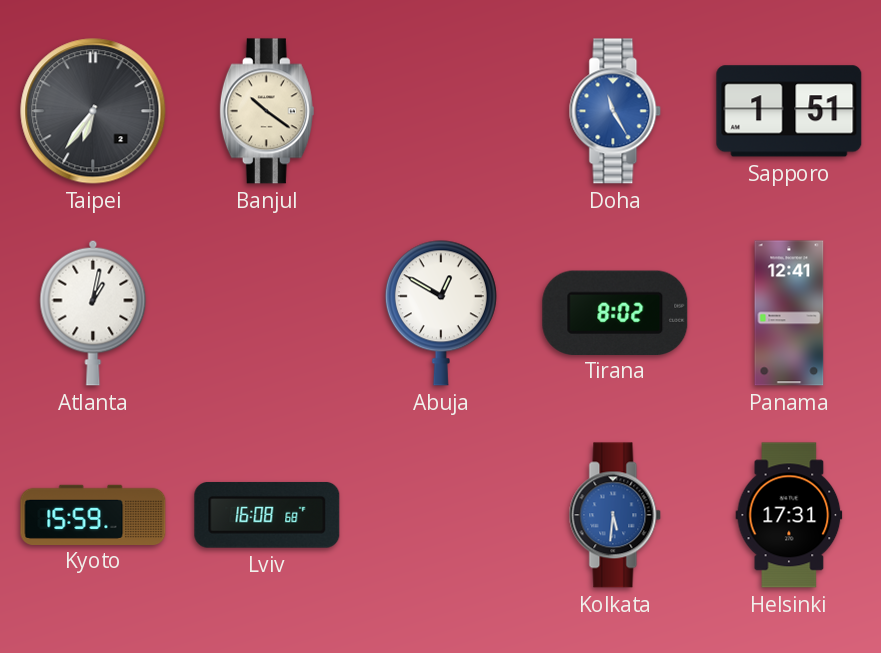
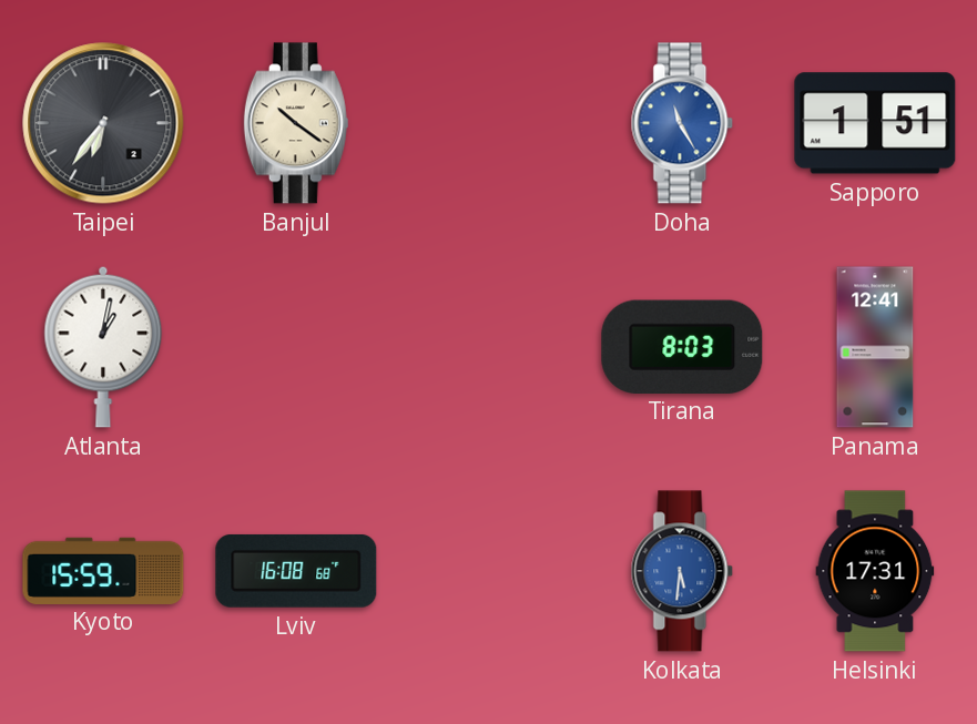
Abuja: 12:50 -> none
Tirana: 8:02 -> 8:03
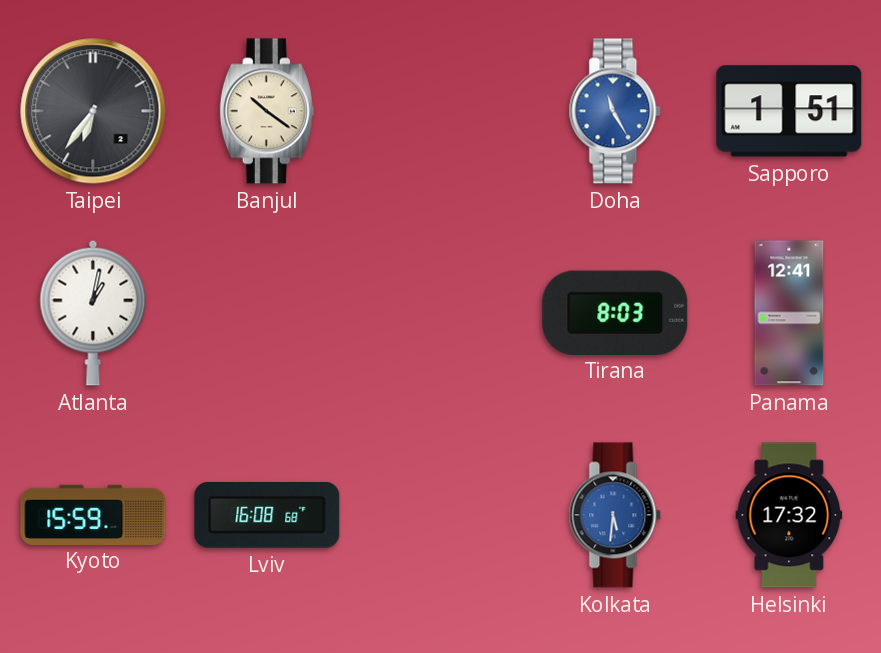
Helsinki: 17:31 -> 17:32
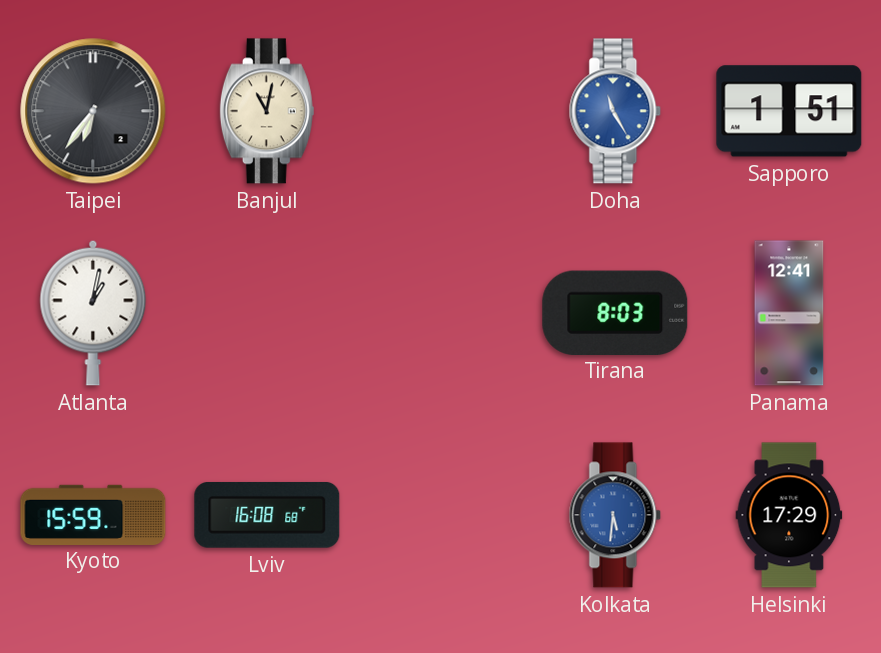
Banjul: 10:21 -> 11:02
Helsinki: 17:32 -> 17:29
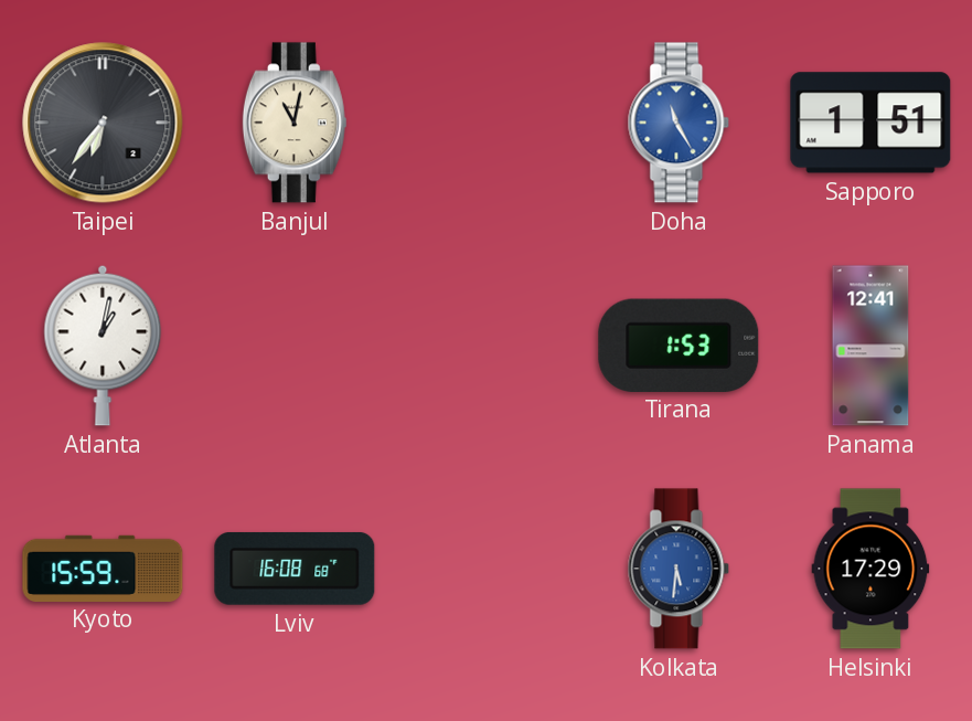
Tirana: 8:03 -> 1:53
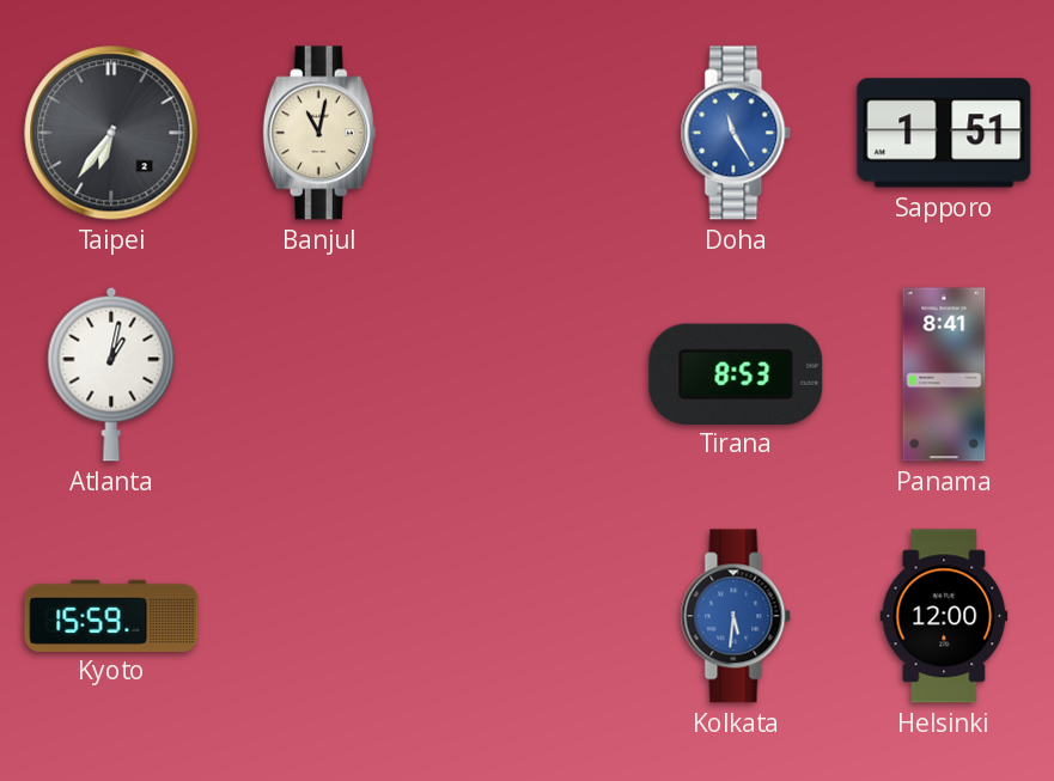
Tirana: 1:53 -> 8:53
Panama: 12:41 -> 8:41
Lviv: 16:08 -> none
Helsinki: 17:29 -> 12:00
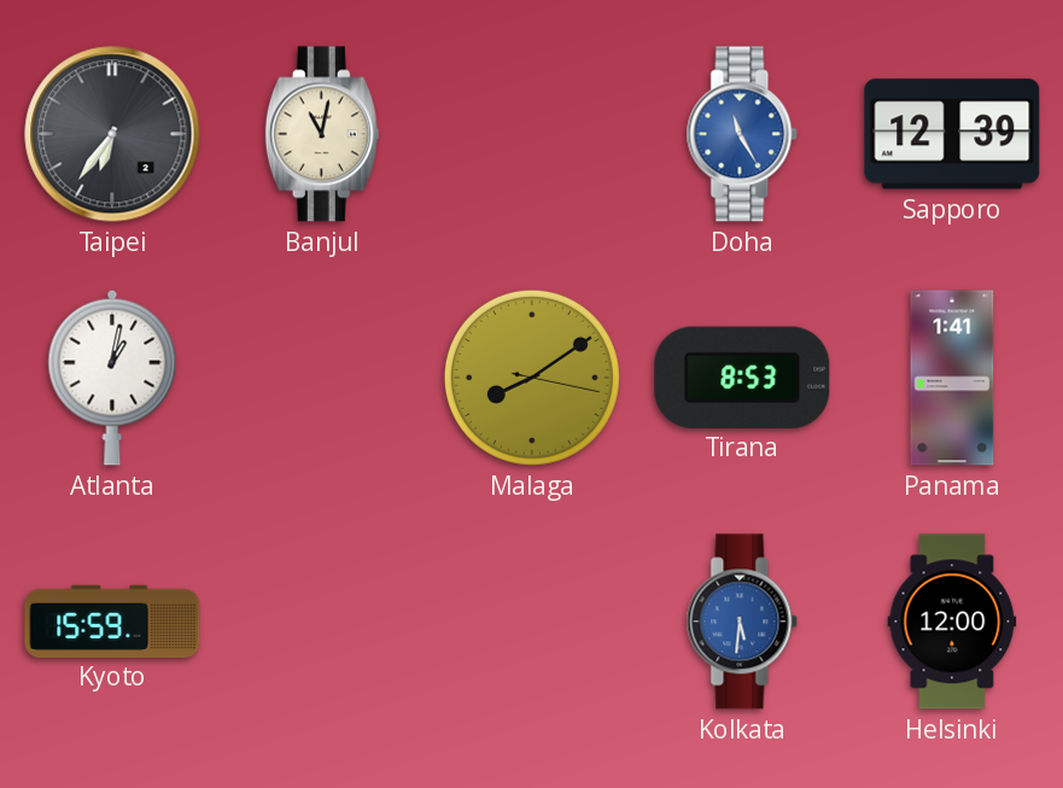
Sapporo: 1:51 -> 12:39
Malaga: none -> 8:09
Panama: 8:41 -> 1:41
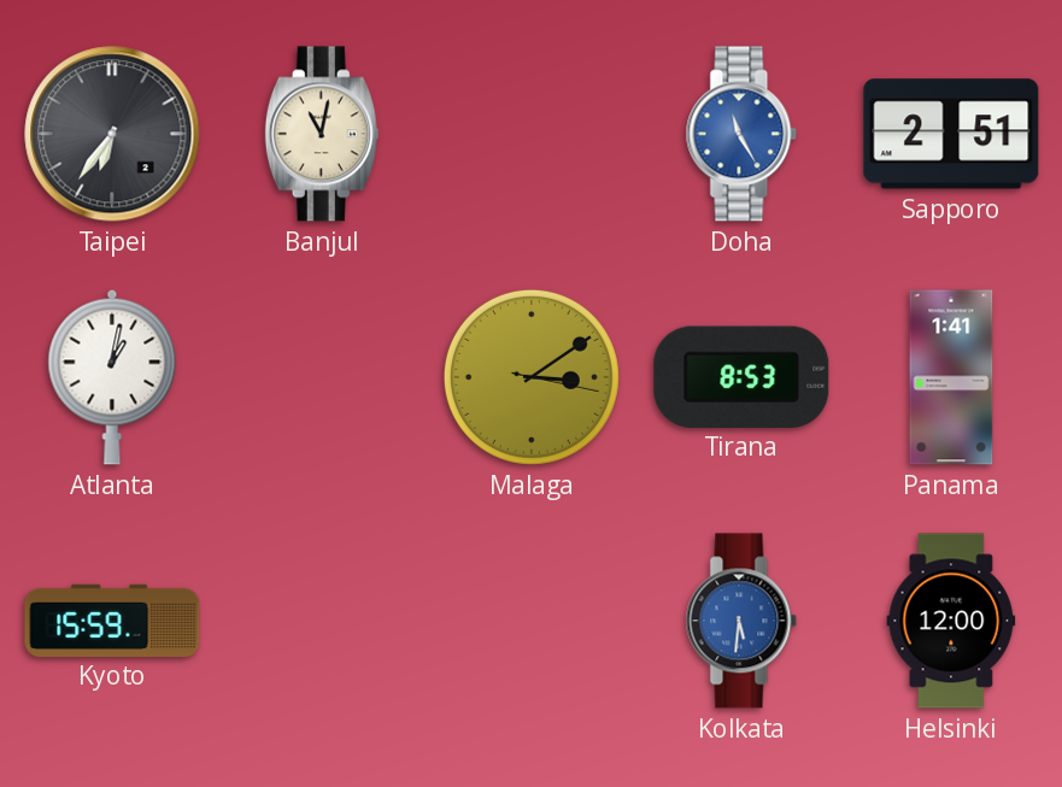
Sapporo: 12:39 -> 2:51
Malaga: 8:09 -> 3:09
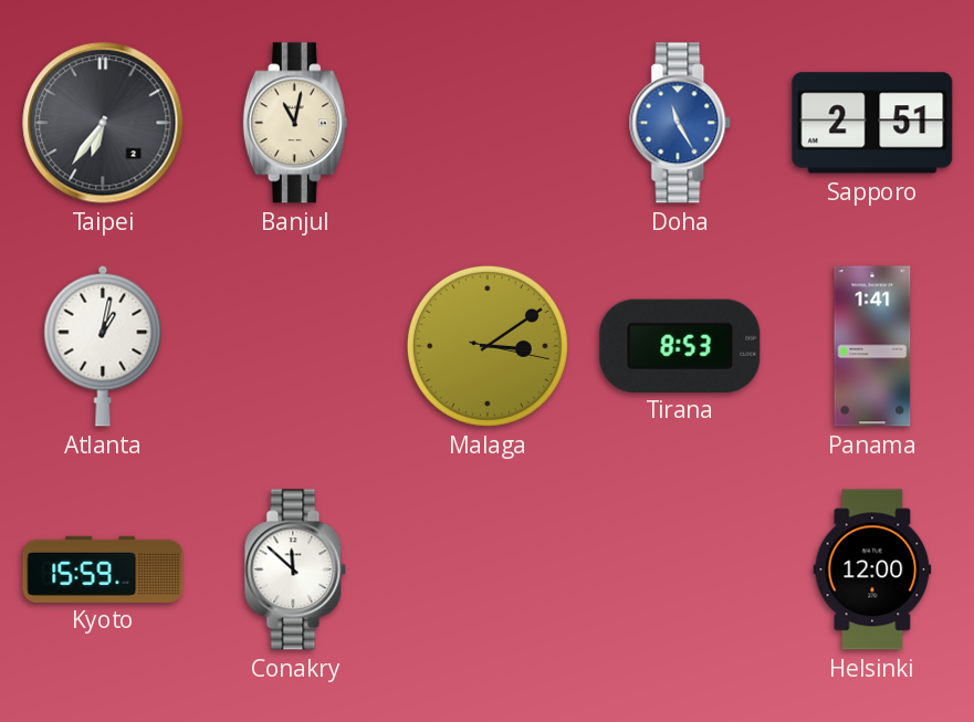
Conakry: none -> 11:52
Kolkata: 5:31 -> none
